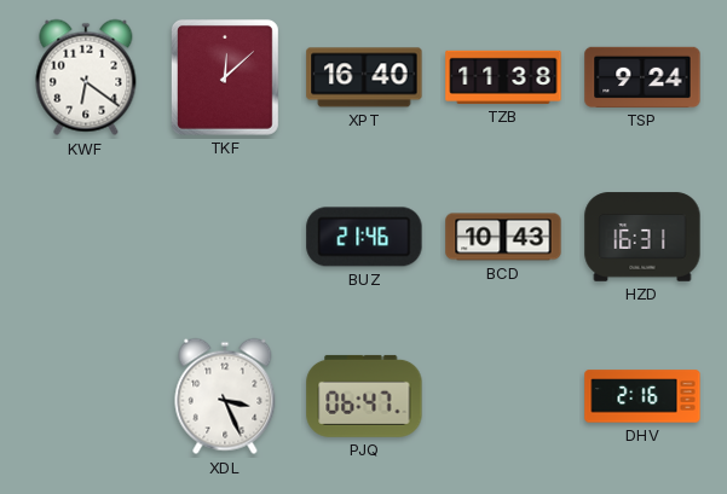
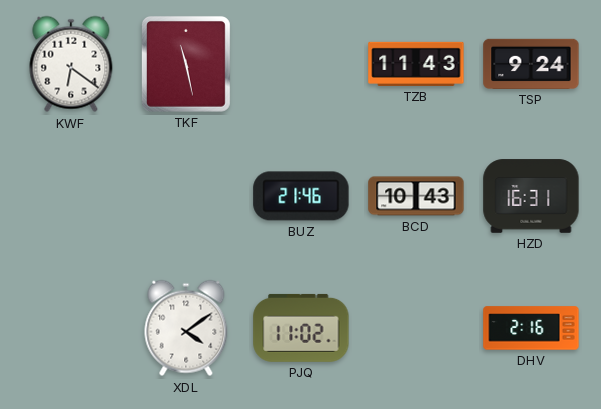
TKF: 12:08 -> 11:28
XPT: 16:40 -> none
TZB: 11:38 -> 11:43
XDL: 3:26 -> 4:09
PJQ: 06:47 -> 11:02
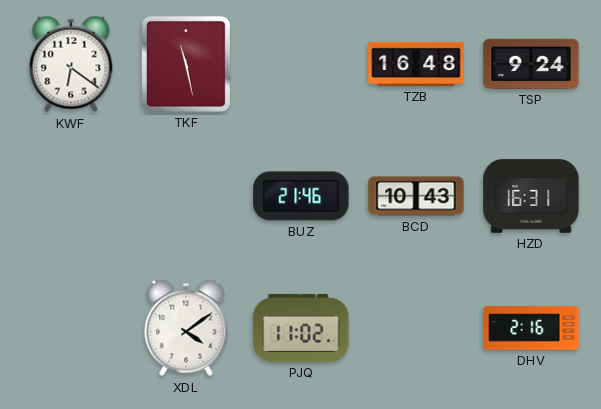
TZB: 11:43 -> 16:48
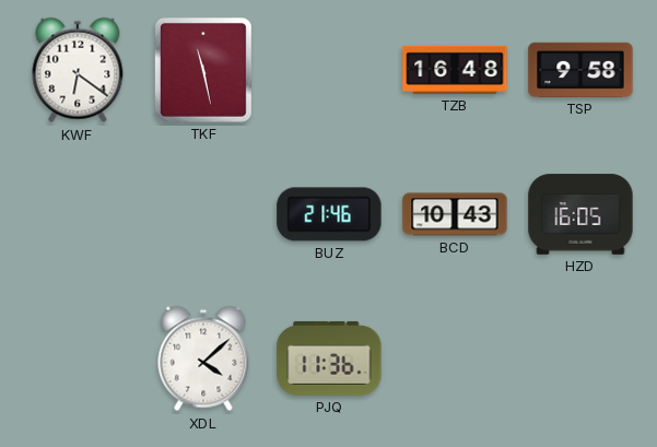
TSP: 9:24 -> 9:58
HZD: 16:31 -> 16:05
XDL: 4:09 -> 4:08
PJQ: 11:02 -> 11:36
DHV: 2:16 -> none
